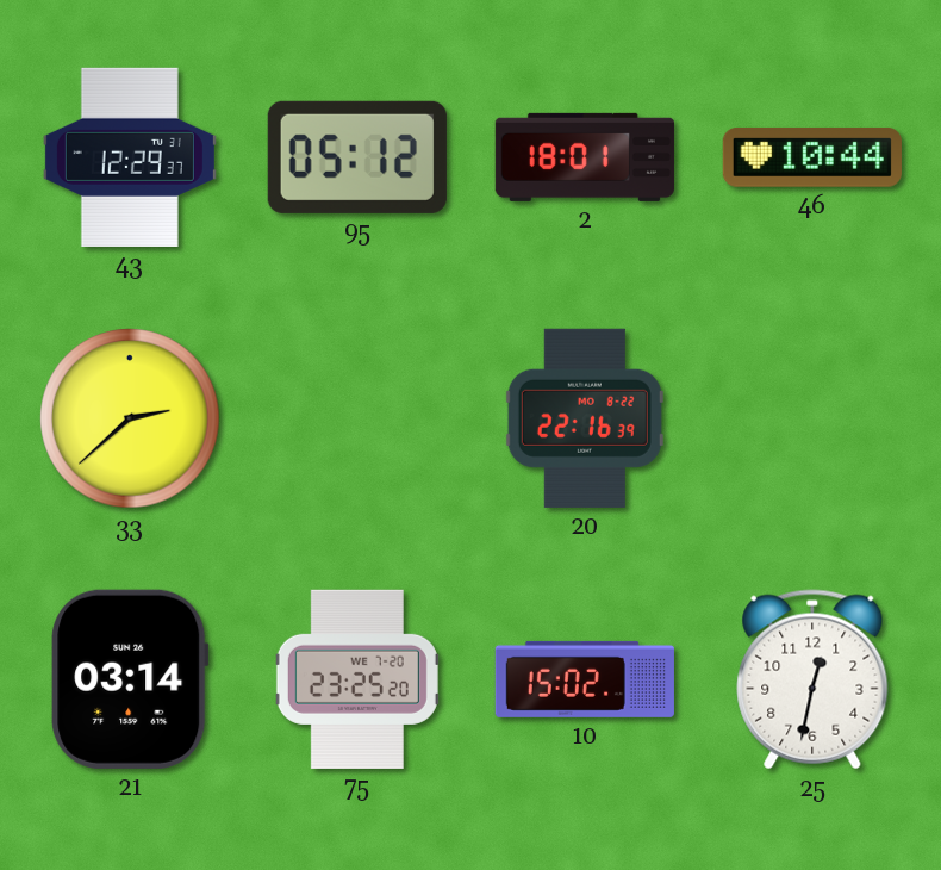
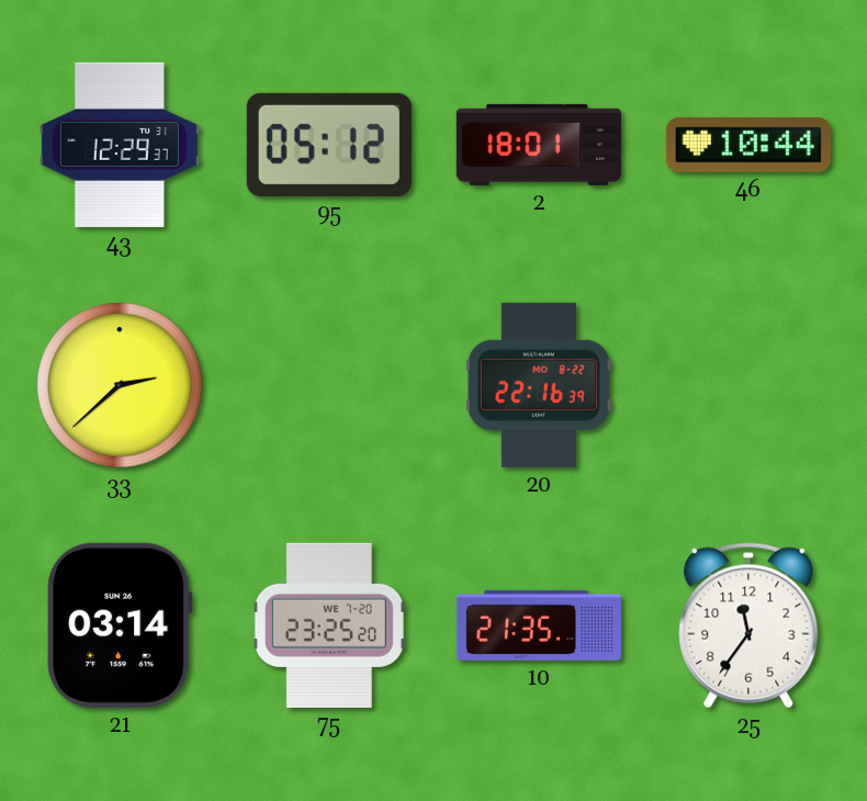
10: 15:02 -> 21:35
25: 12:32 -> 11:36
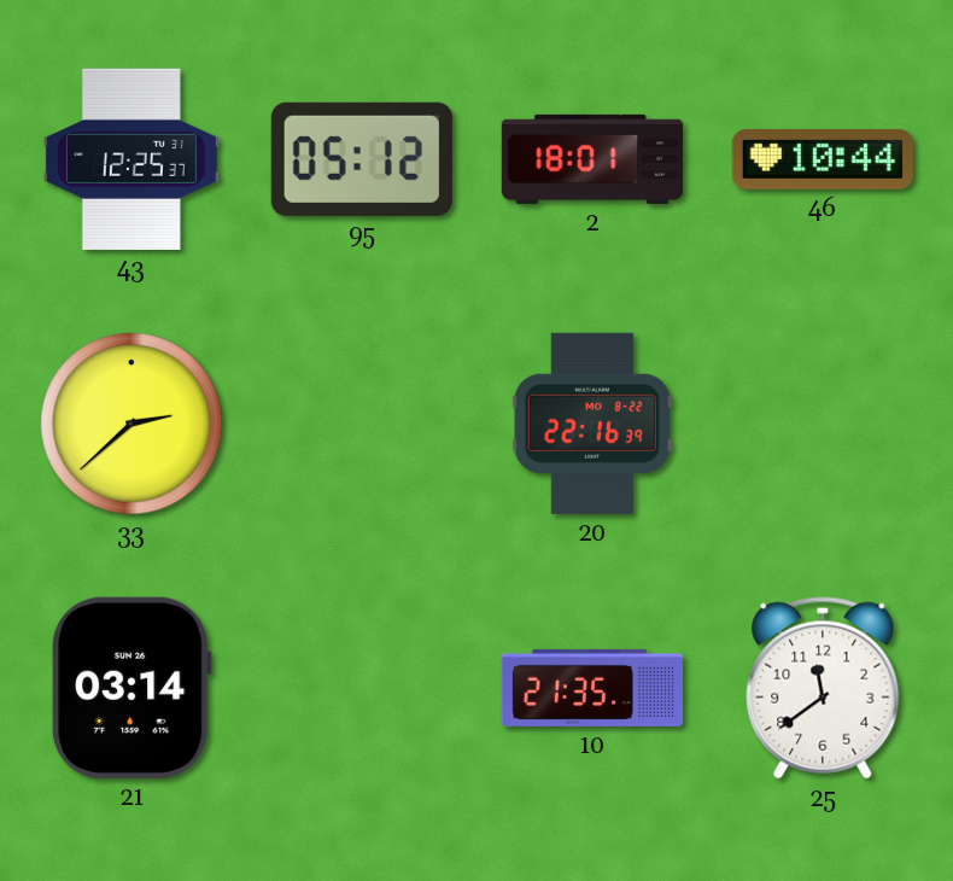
43: 12:29 -> 12:25
75: 23:25 -> none
25: 11:36 -> 11:39
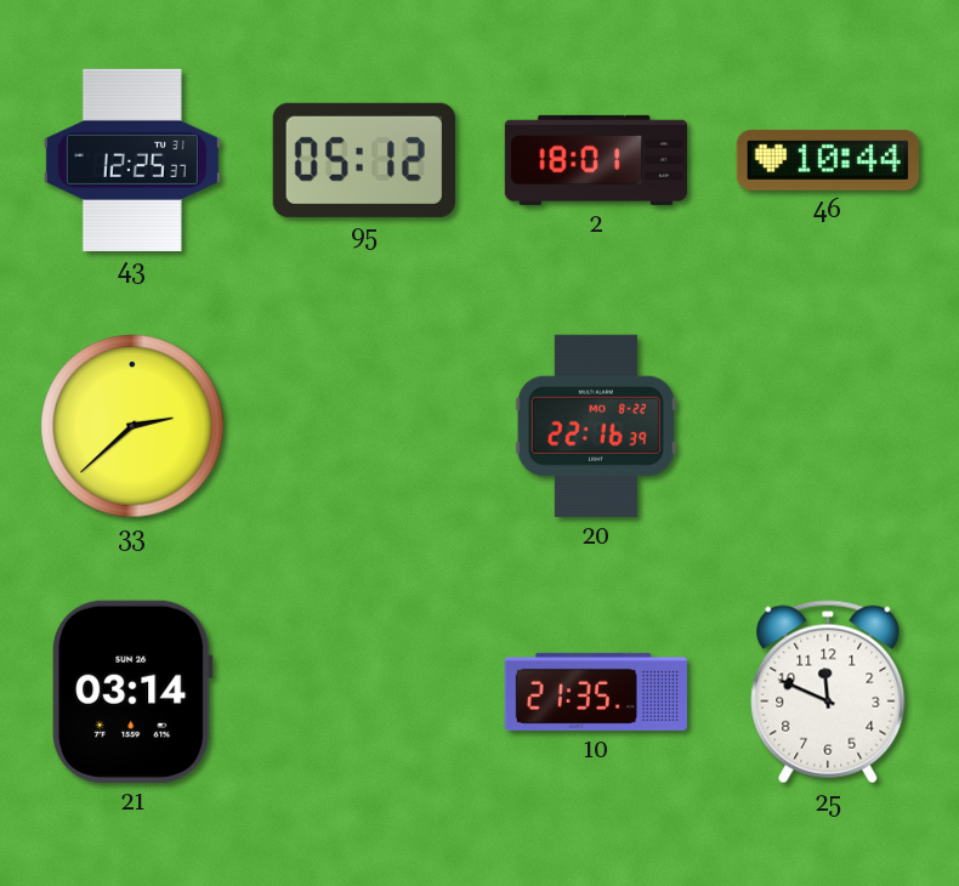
25: 11:39 -> 11:49
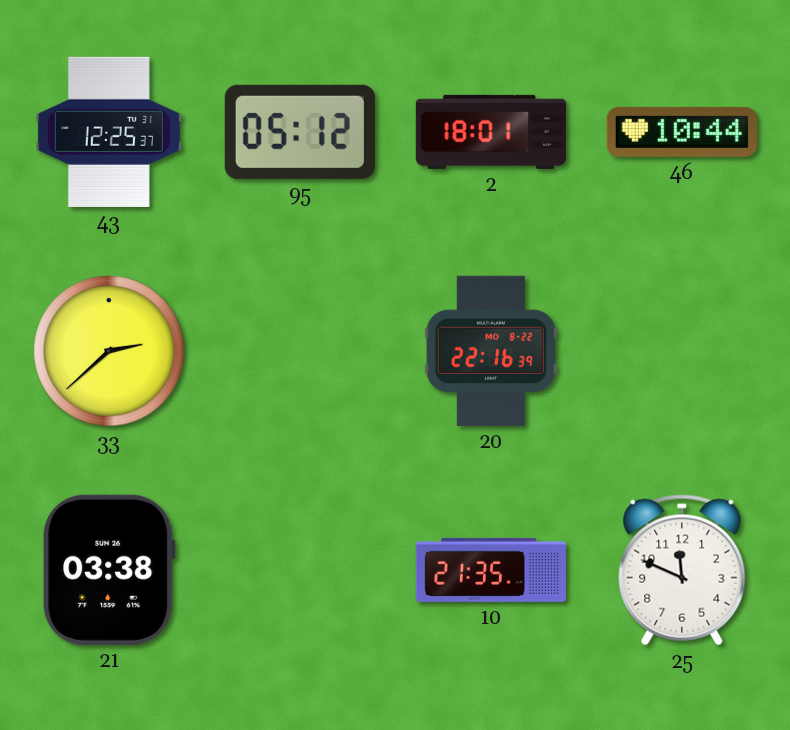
21: 03:14 -> 03:38
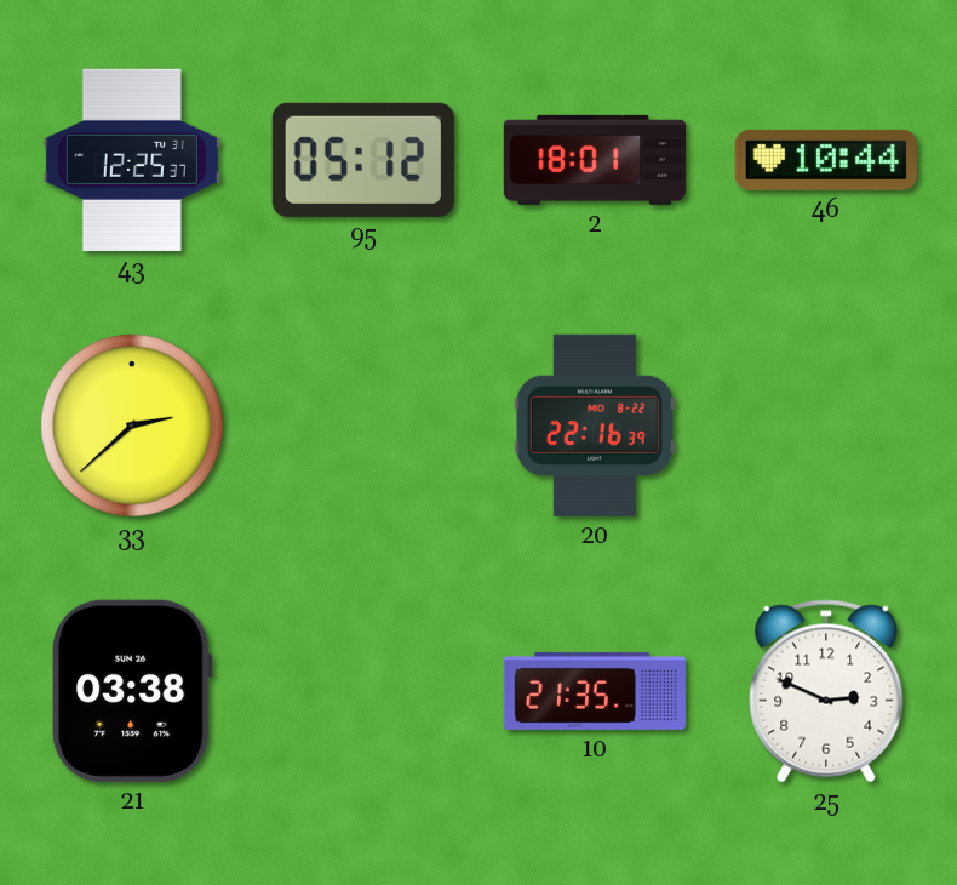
25: 11:49 -> 2:49
